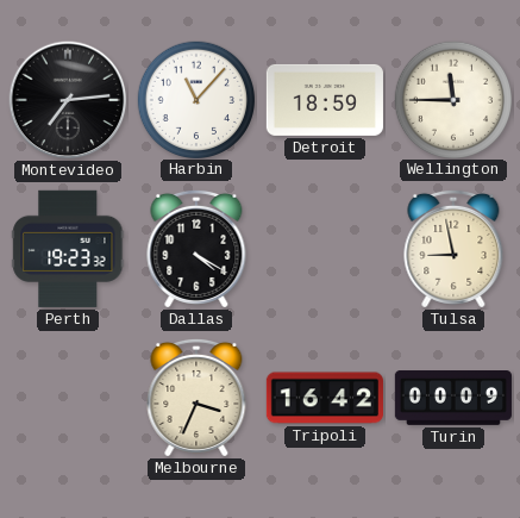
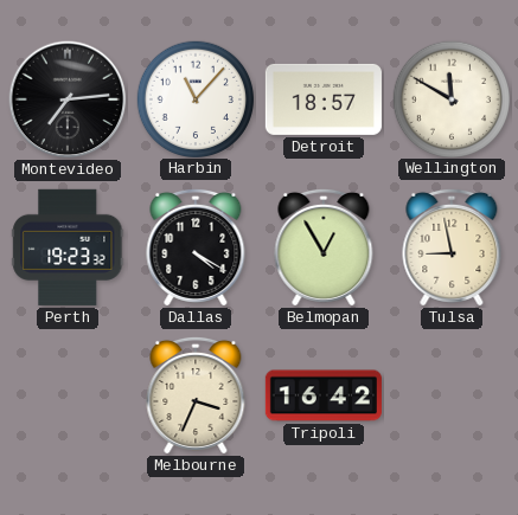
Detroit: 18:59 -> 18:57
Wellington: 11:45 -> 11:50
Belmopan: none -> 12:55
Turin: 00:09 -> none
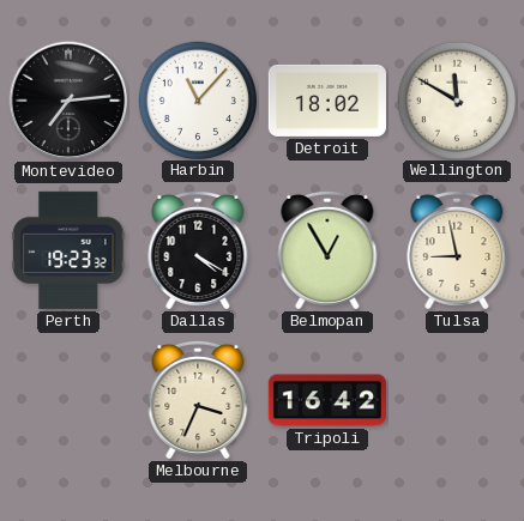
Detroit: 18:57 -> 18:02
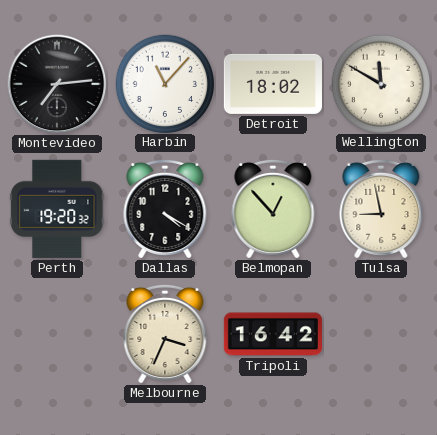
Perth: 19:23 -> 19:20
Belmopan: 12:55 -> 12:53
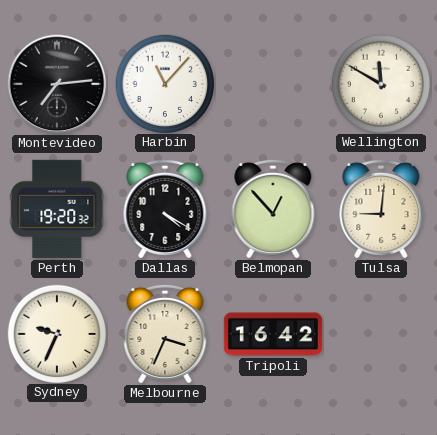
Detroit: 18:02 -> none
Tulsa: 8:58 -> 9:01
Sydney: none -> 9:34
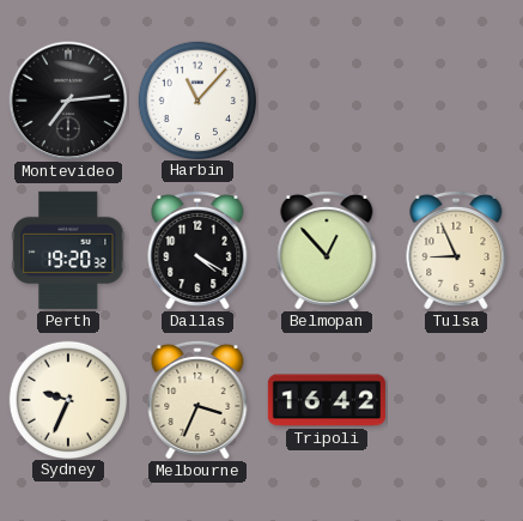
Wellington: 11:50 -> none
Tulsa: 9:01 -> 8:56
